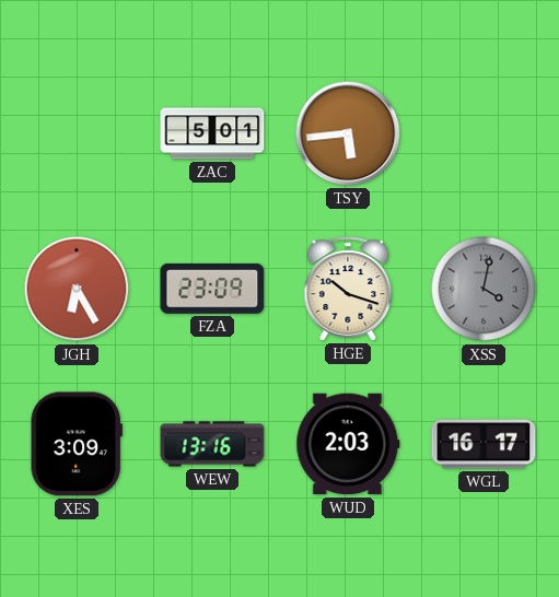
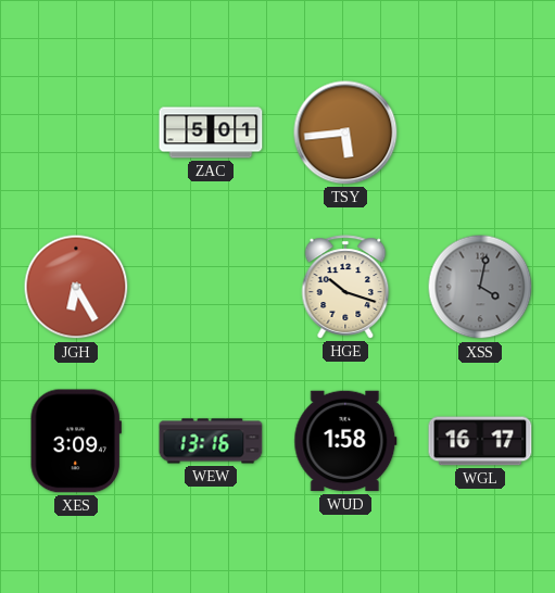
FZA: 23:09 -> none
WUD: 2:03 -> 1:58
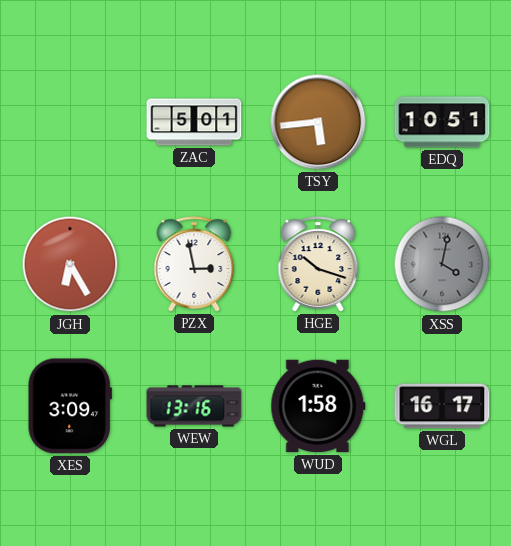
EDQ: none -> 10:51
PZX: none -> 2:58
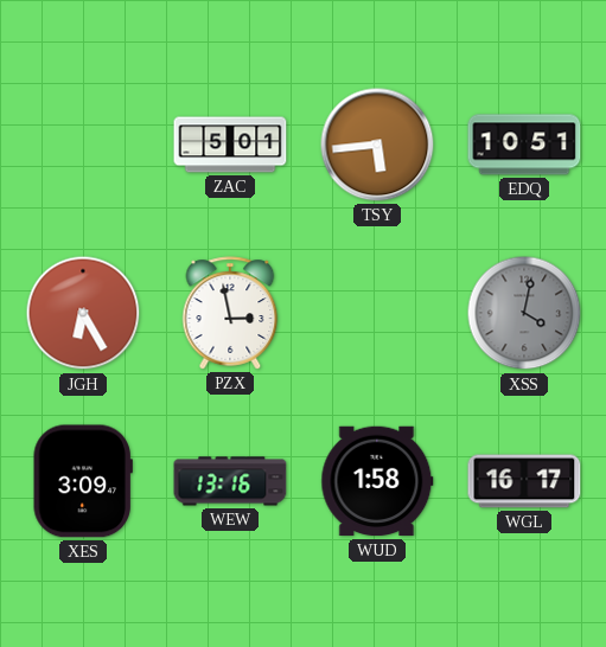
HGE: 10:18 -> none
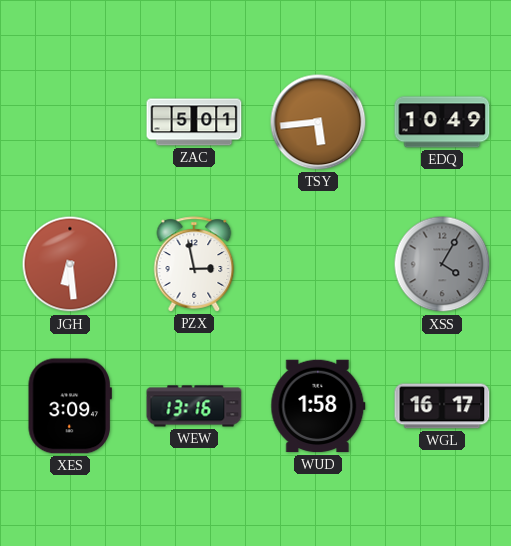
EDQ: 10:51 -> 10:49
JGH: 6:25 -> 6:29
XSS: 4:02 -> 4:05
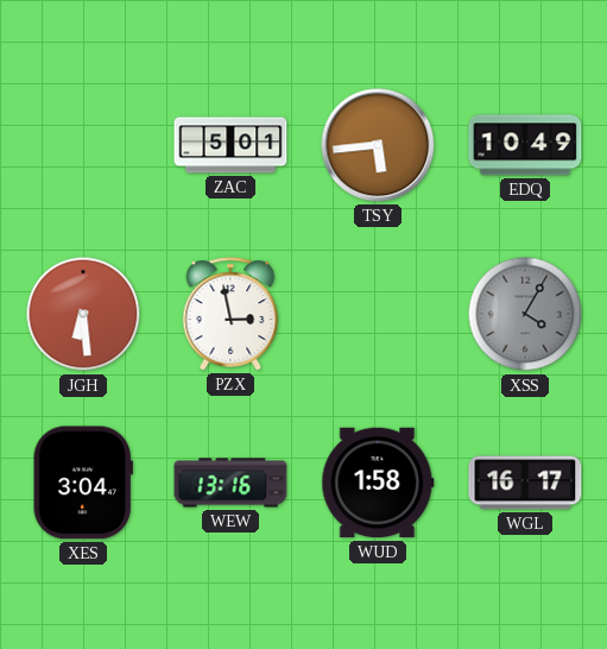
XES: 3:09 -> 3:04
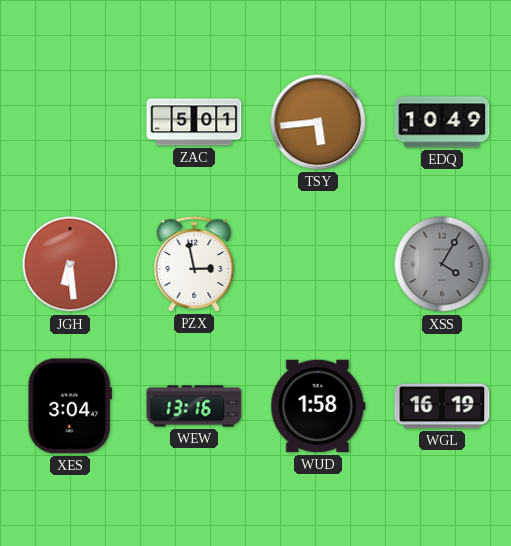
WGL: 16:17 -> 16:19
